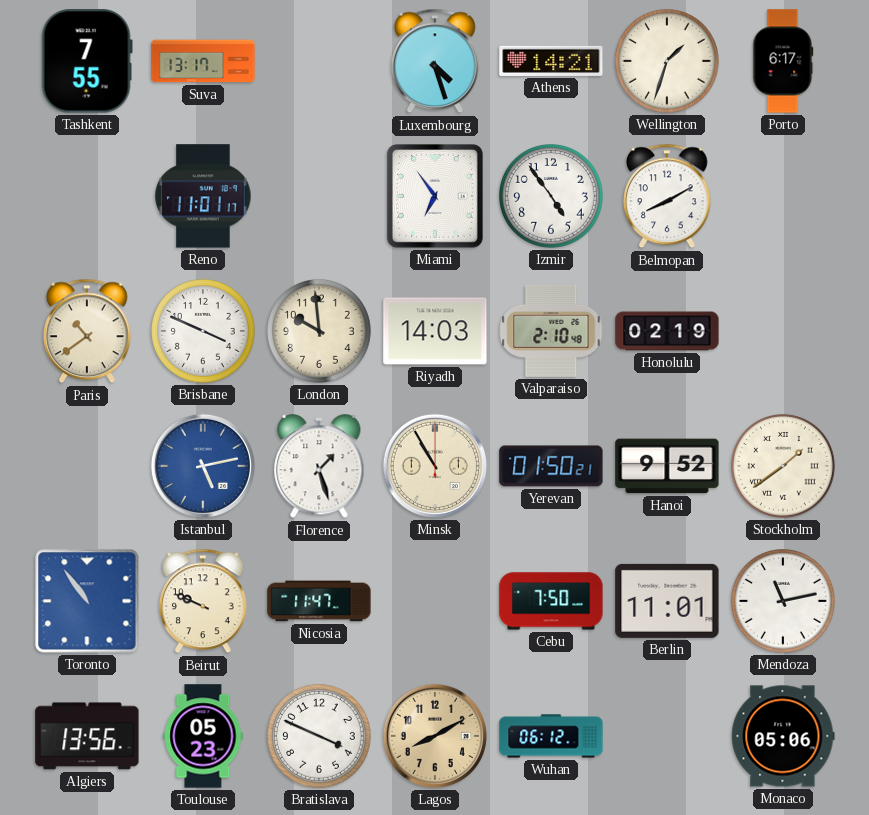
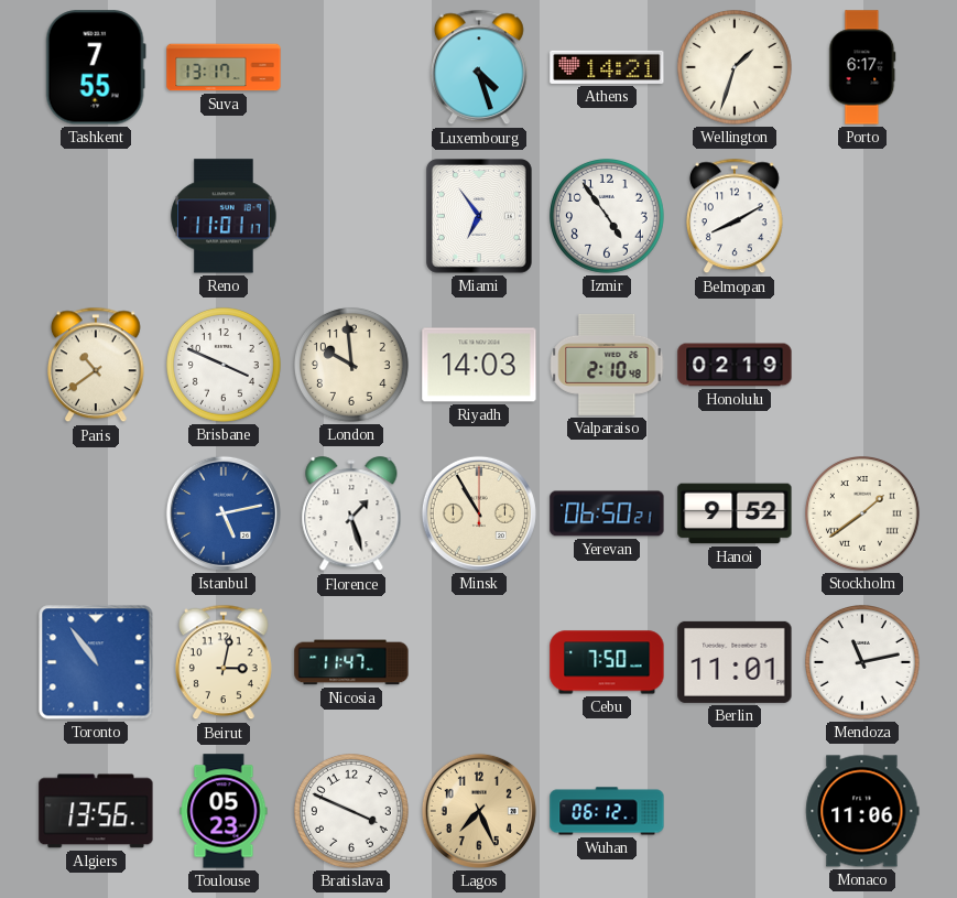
Yerevan: 01:50 -> 06:50
Beirut: 9:49 -> 3:02
Lagos: 8:10 -> 7:26
Monaco: 05:06 -> 11:06
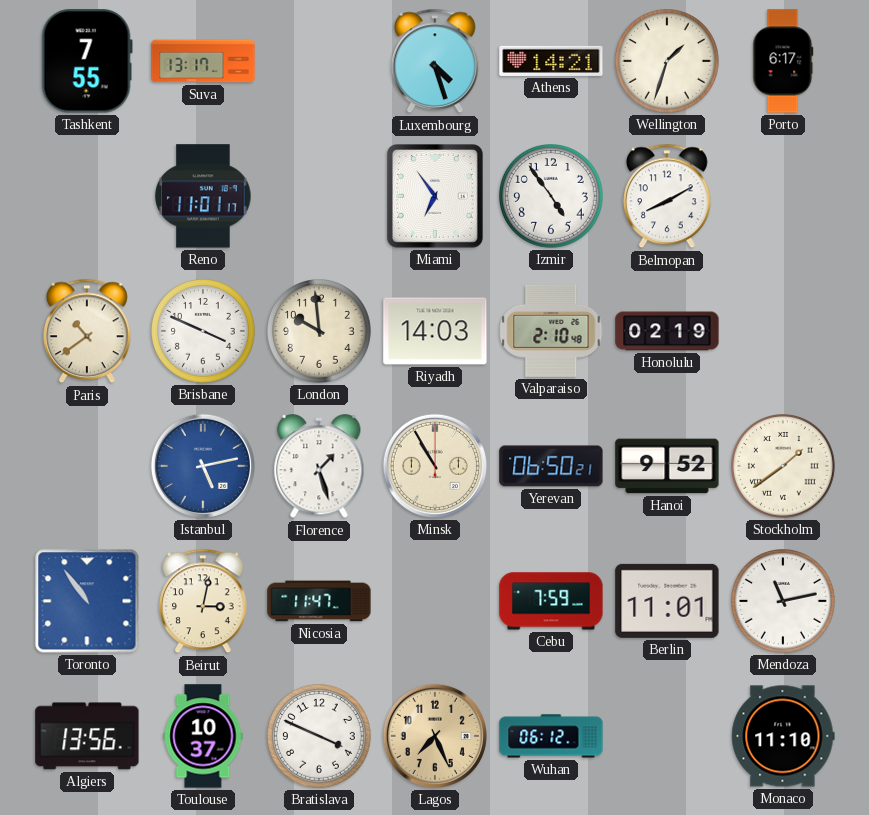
Cebu: 7:50 -> 7:59
Toulouse: 05:23 -> 10:37
Monaco: 11:06 -> 11:10
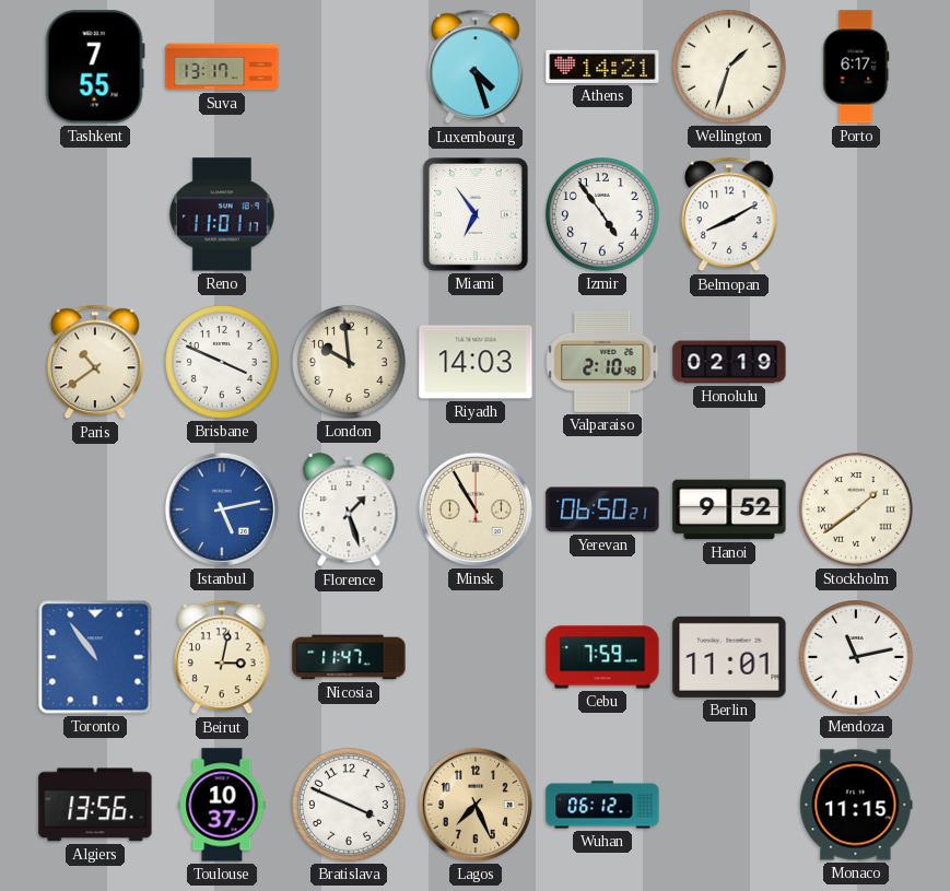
Monaco: 11:10 -> 11:15
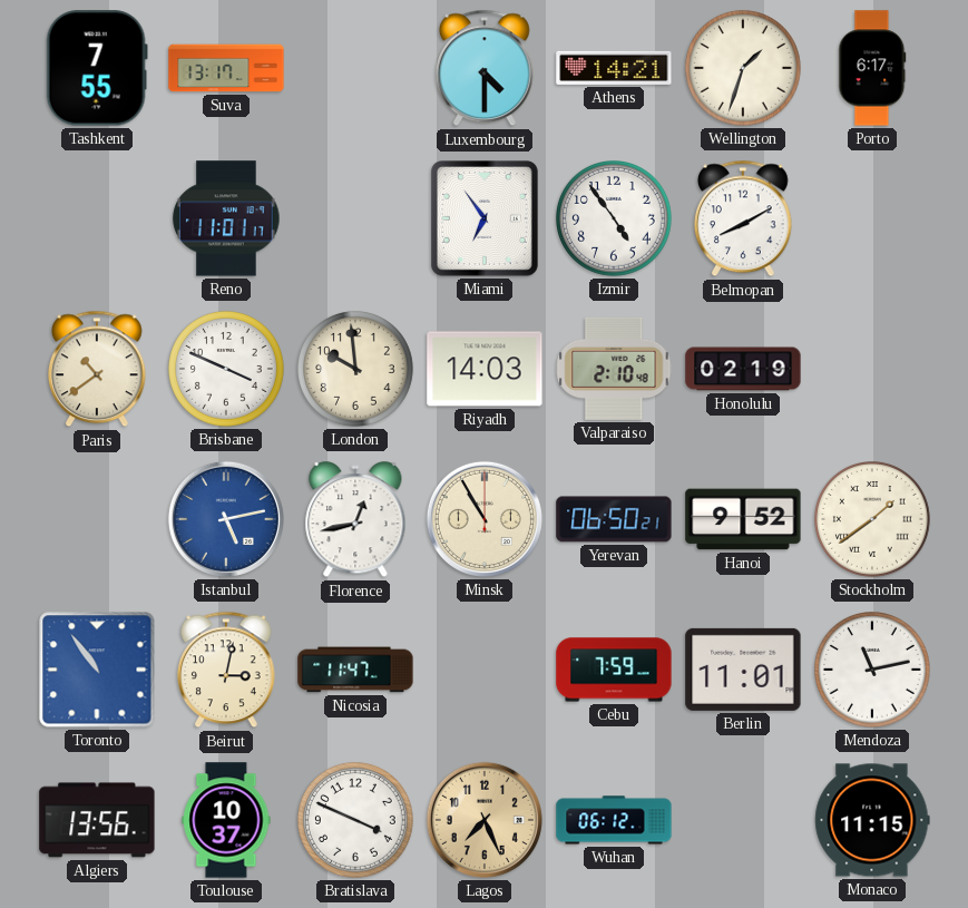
Luxembourg: 4:27 -> 4:30
Florence: 1:27 -> 12:43
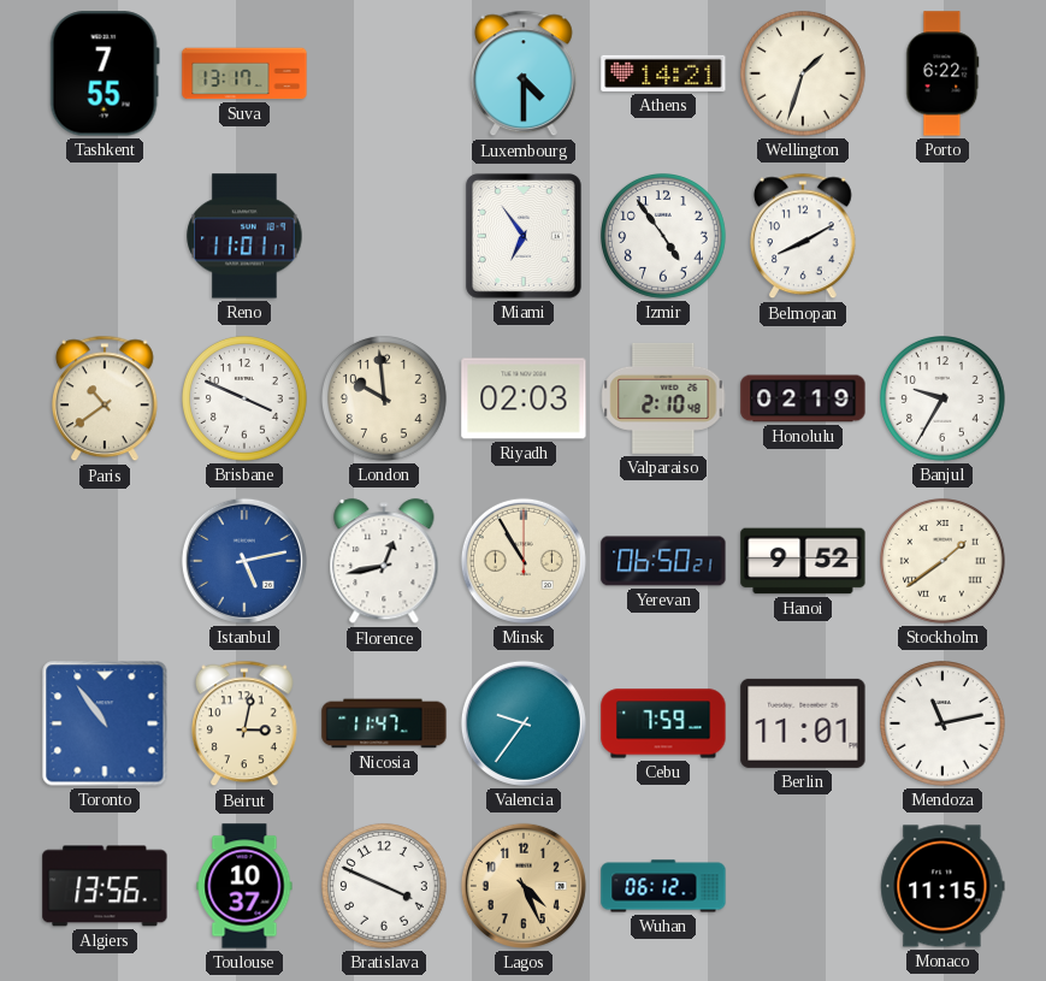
Porto: 6:17 -> 6:22
Riyadh: 14:03 -> 02:03
Banjul: none -> 9:35
Valencia: none -> 9:36
Lagos: 7:26 -> 4:26
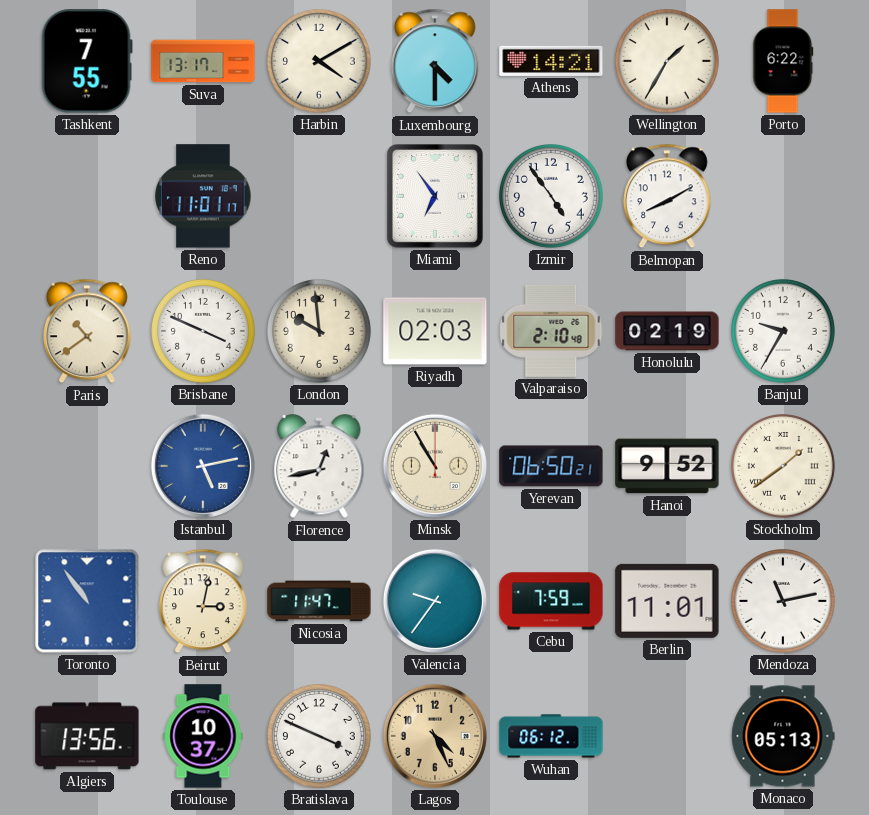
Harbin: none -> 4:10
Wellington: 1:33 -> 1:35
Monaco: 11:15 -> 05:13
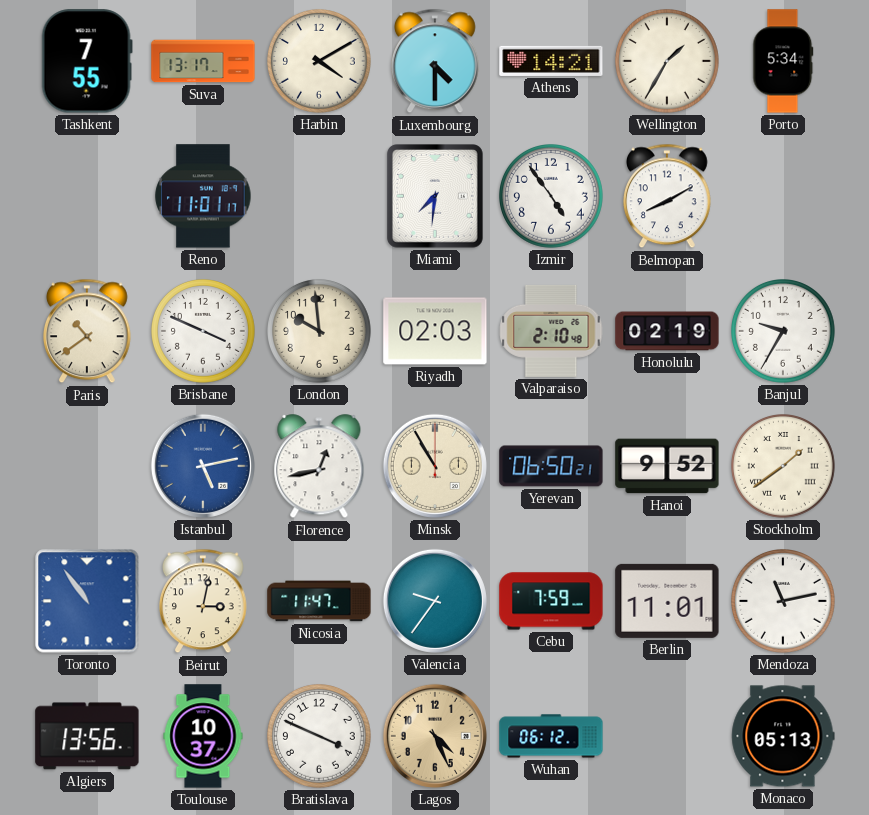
Porto: 6:22 -> 5:34
Miami: 6:54 -> 7:31
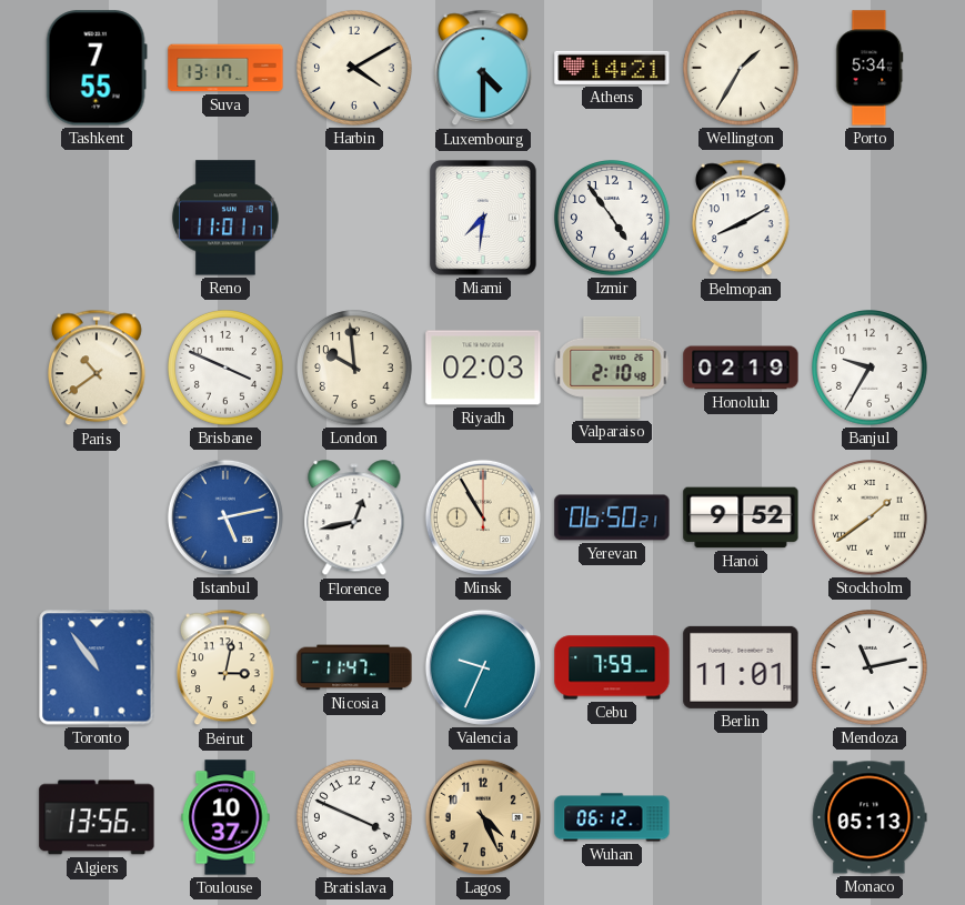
Valencia: 9:36 -> 9:34
